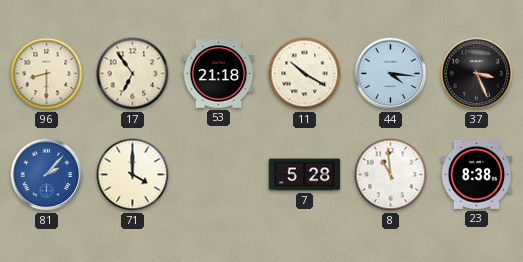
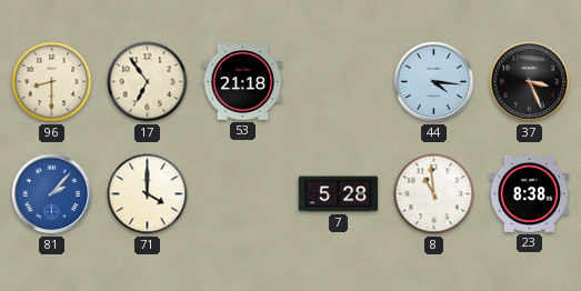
11: 10:20 -> none
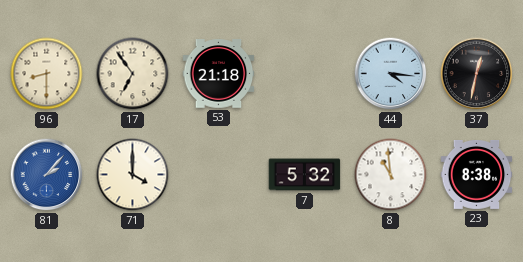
37: 3:26 -> 12:32
7: 5:28 -> 5:32
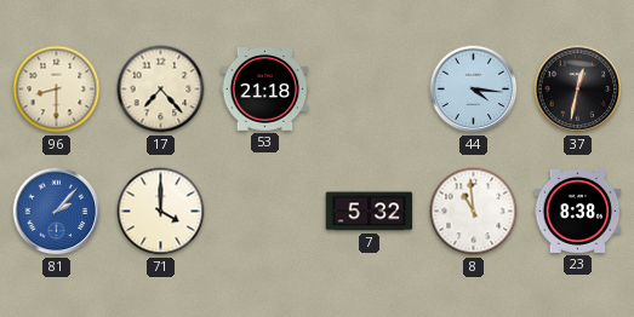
17: 6:54 -> 7:23
